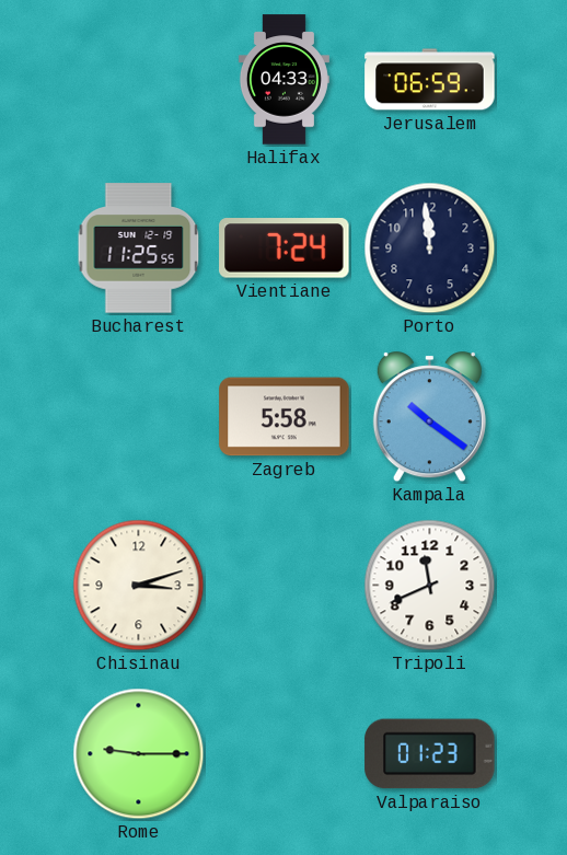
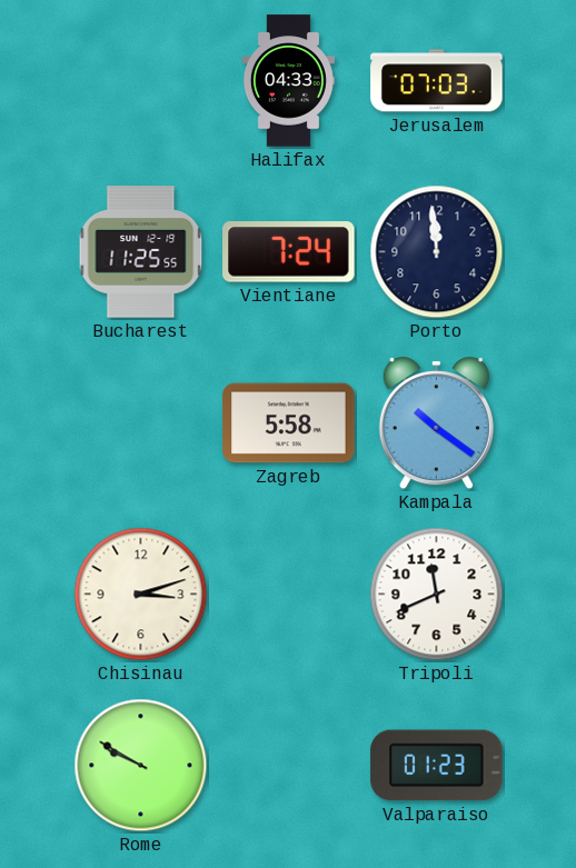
Jerusalem: 06:59 -> 07:03
Rome: 9:15 -> 9:50
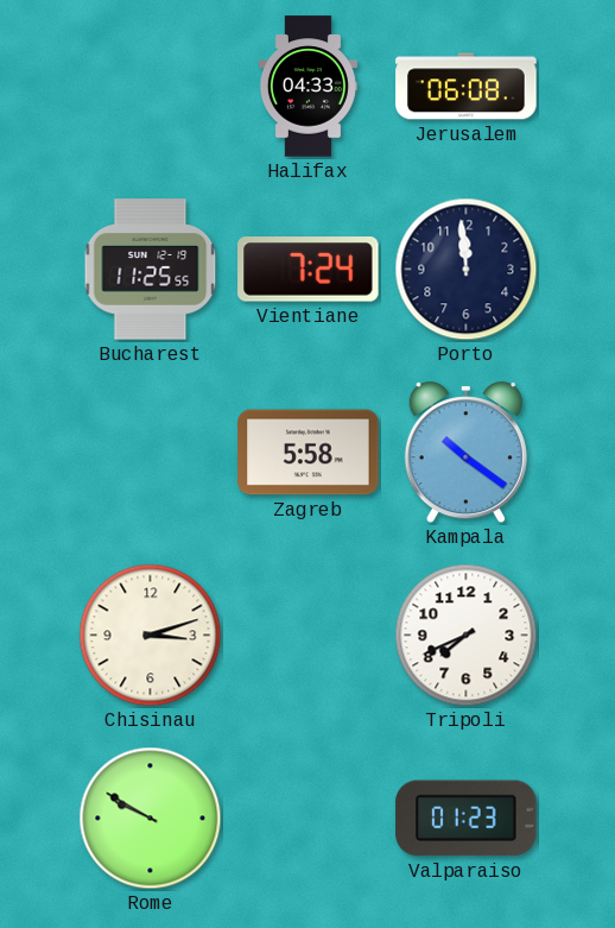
Jerusalem: 07:03 -> 06:08
Tripoli: 11:41 -> 7:41
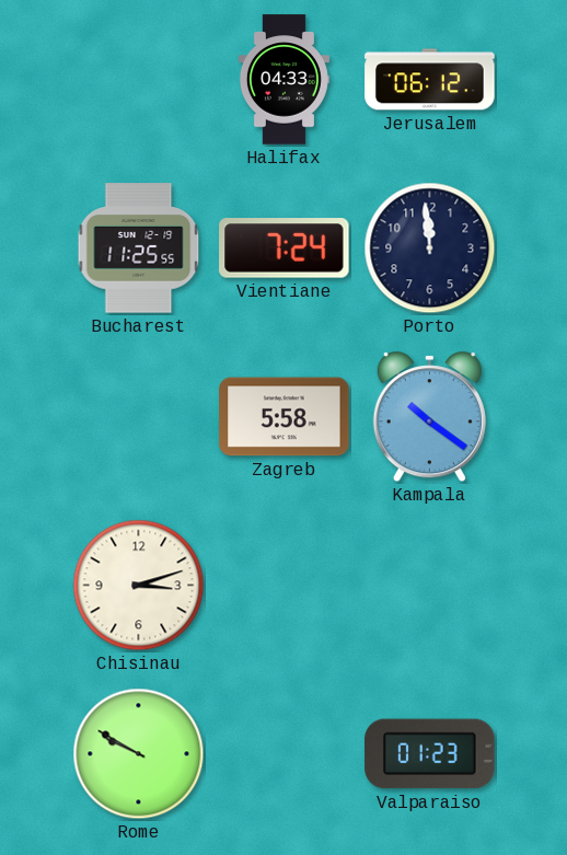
Jerusalem: 06:08 -> 06:12
Tripoli: 7:41 -> none
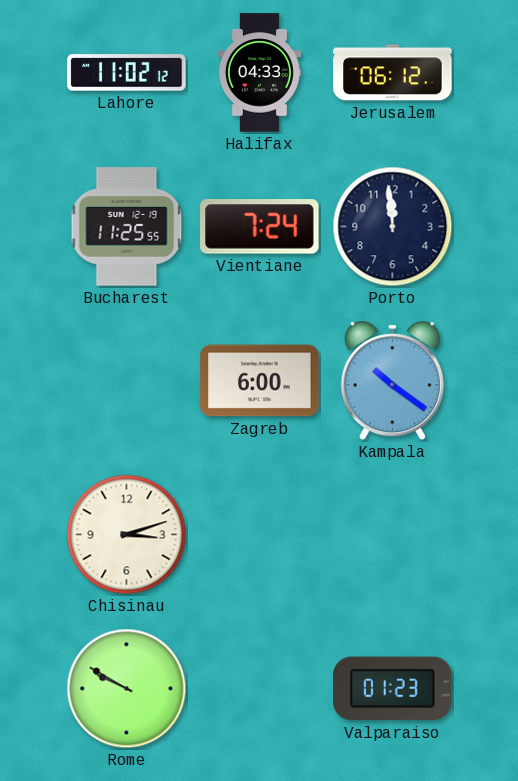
Lahore: none -> 11:02
Zagreb: 5:58 -> 6:00
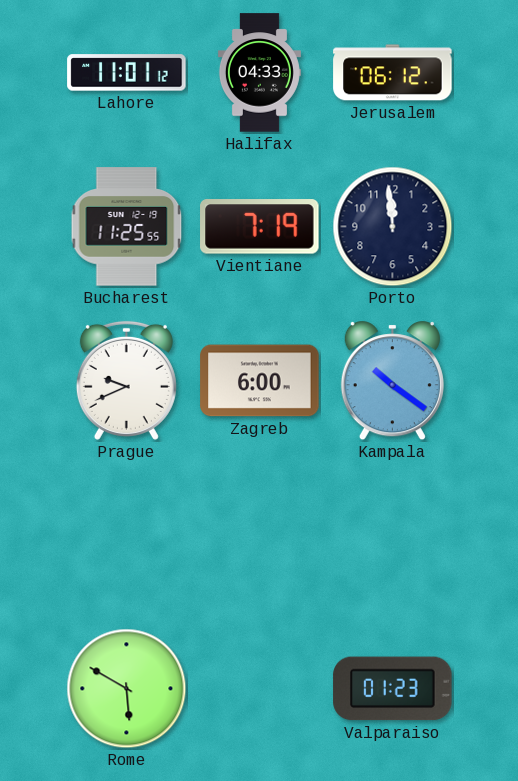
Lahore: 11:02 -> 11:01
Vientiane: 7:24 -> 7:19
Prague: none -> 9:41
Chisinau: 3:12 -> none
Rome: 9:50 -> 5:50
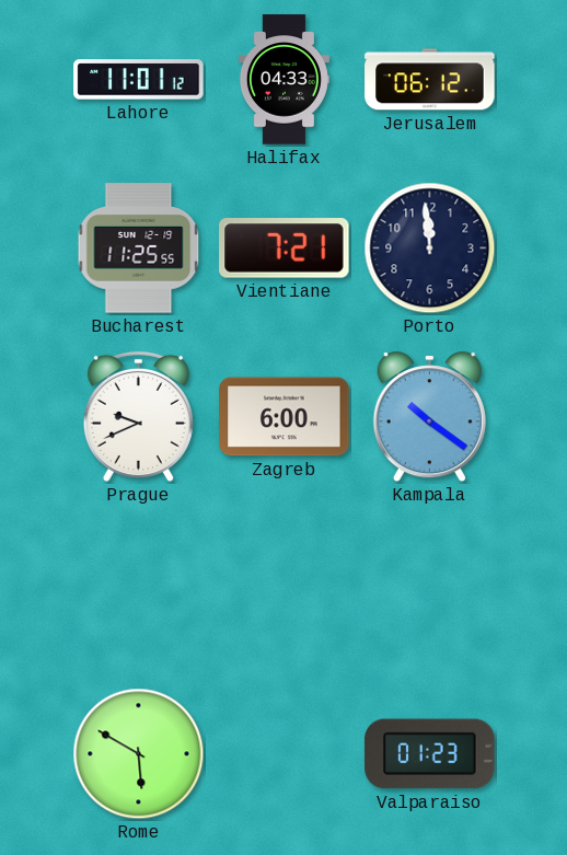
Vientiane: 7:19 -> 7:21
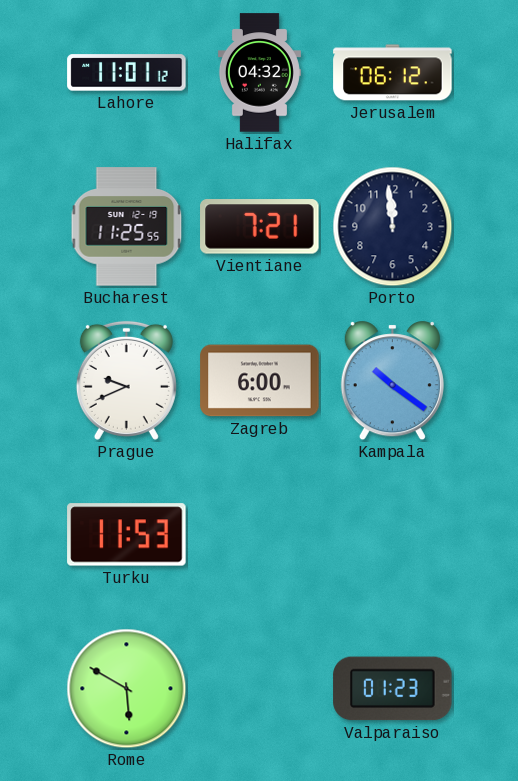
Halifax: 04:33 -> 04:32
Turku: none -> 11:53
